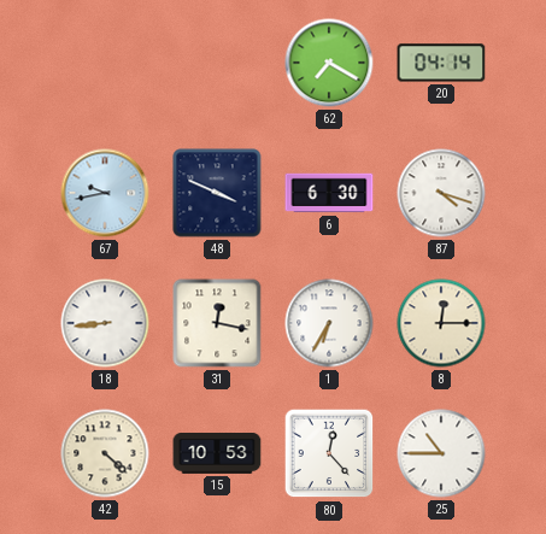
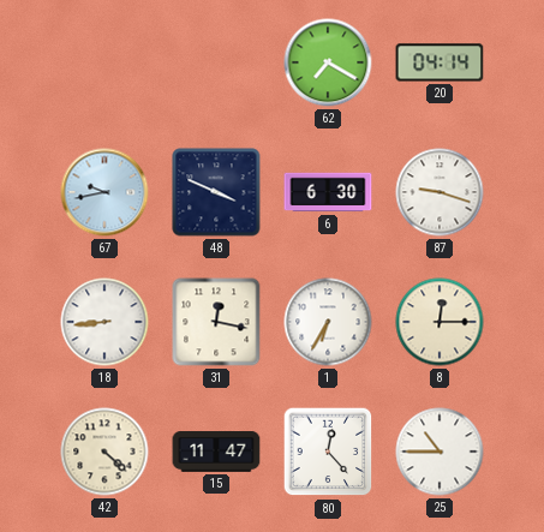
87: 4:18 -> 9:18
15: 10:53 -> 11:47
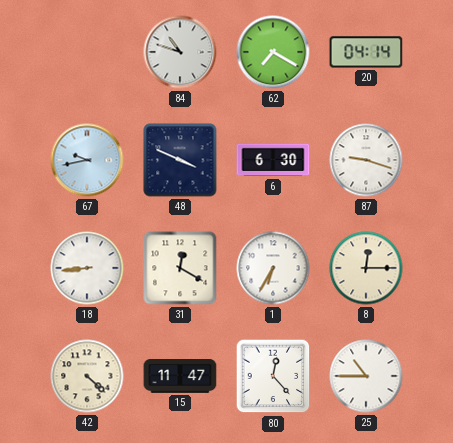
84: none -> 10:48
31: 12:17 -> 12:20
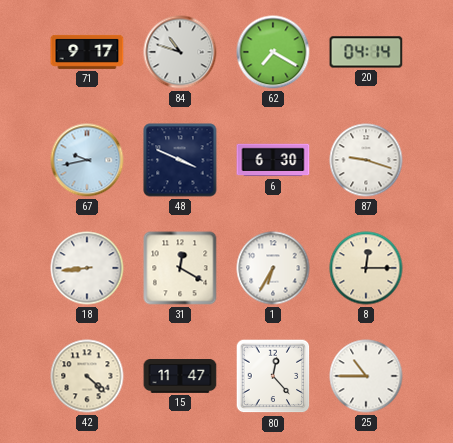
71: none -> 9:17
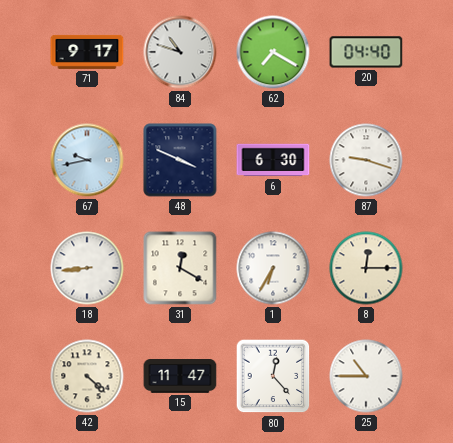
20: 04:14 -> 04:40
